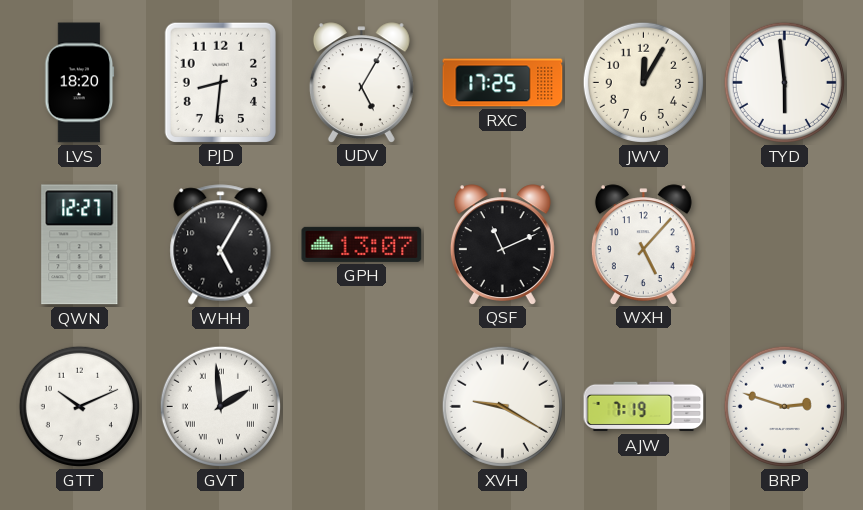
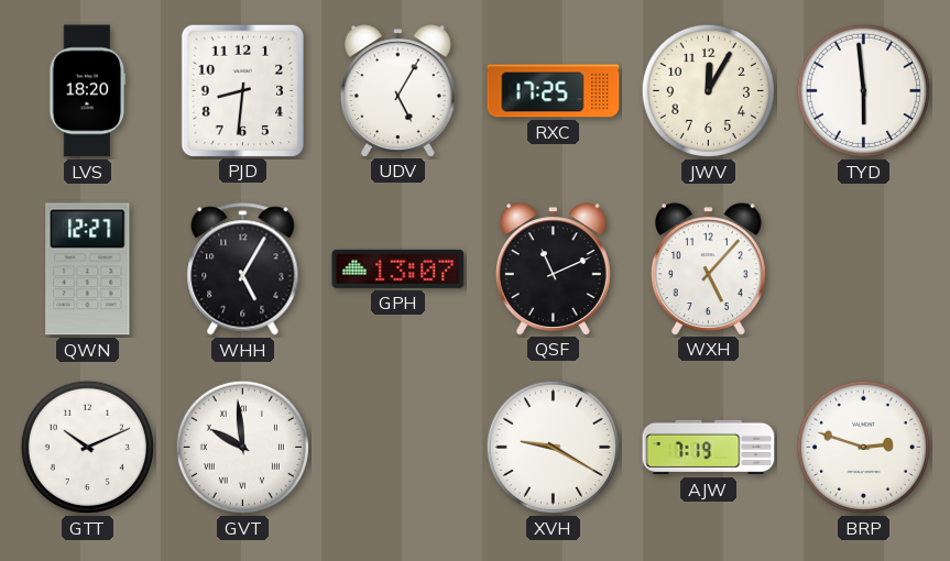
GVT: 1:59 -> 9:59
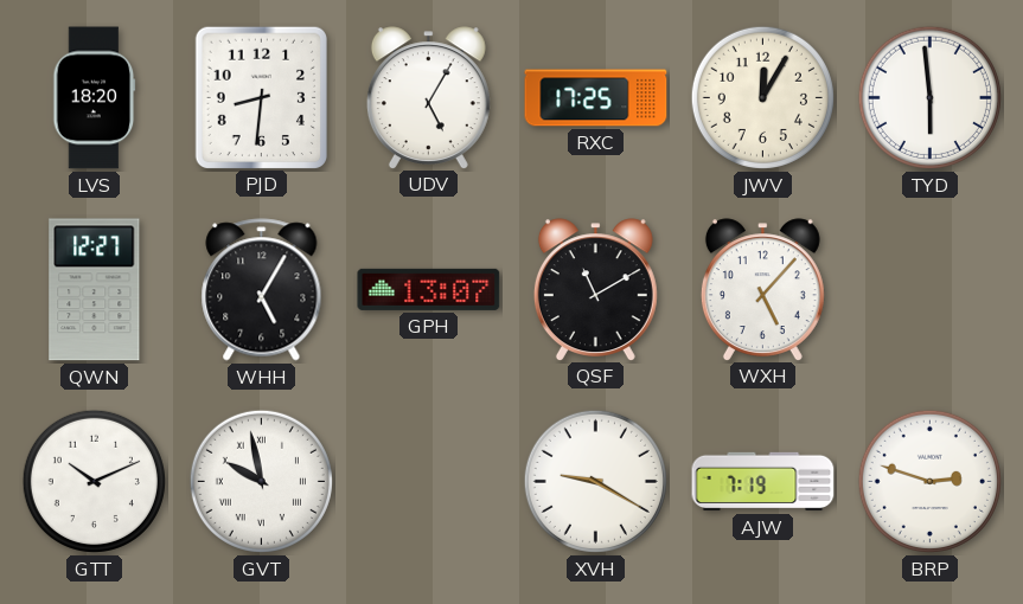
QSF: 11:11 -> 11:10
GVT: 9:59 -> 9:58
